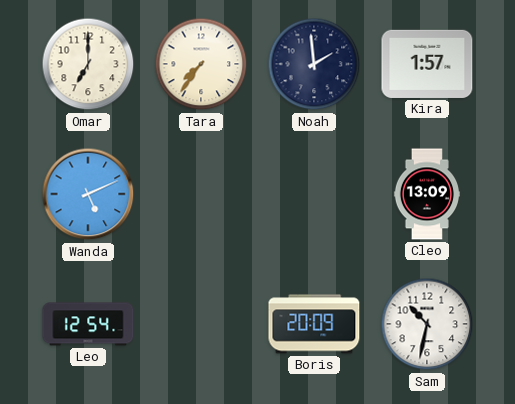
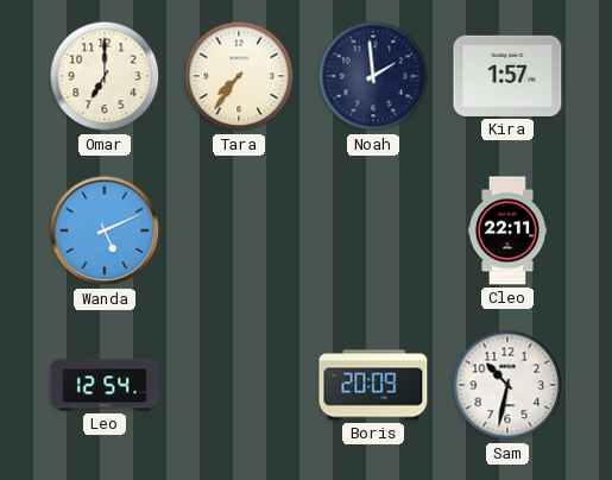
Cleo: 13:09 -> 22:11
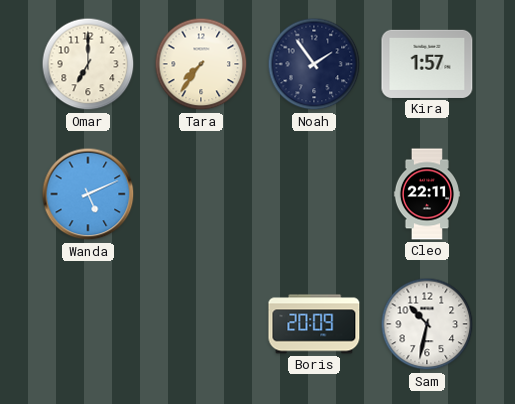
Noah: 1:59 -> 1:54
Leo: 12:54 -> none
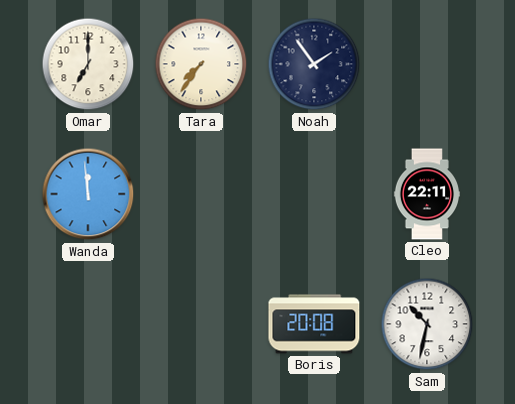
Kira: 1:57 -> none
Wanda: 5:11 -> 11:59
Boris: 20:09 -> 20:08
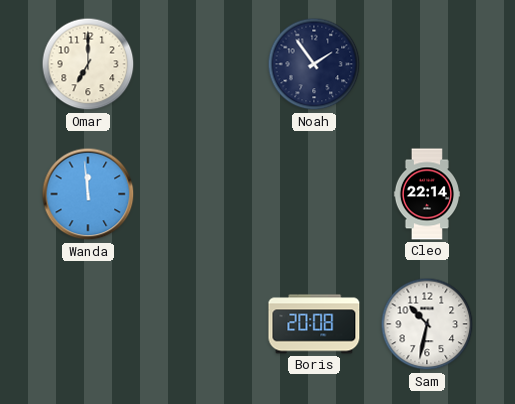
Tara: 7:36 -> none
Cleo: 22:11 -> 22:14
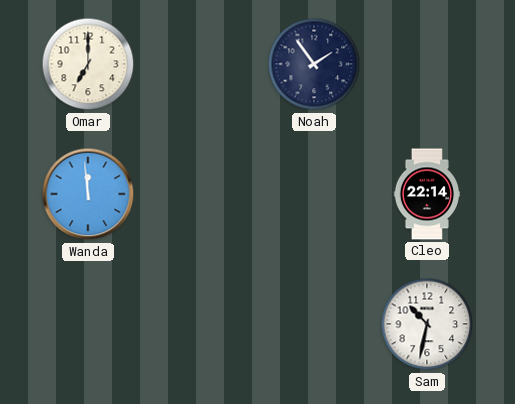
Boris: 20:08 -> none
